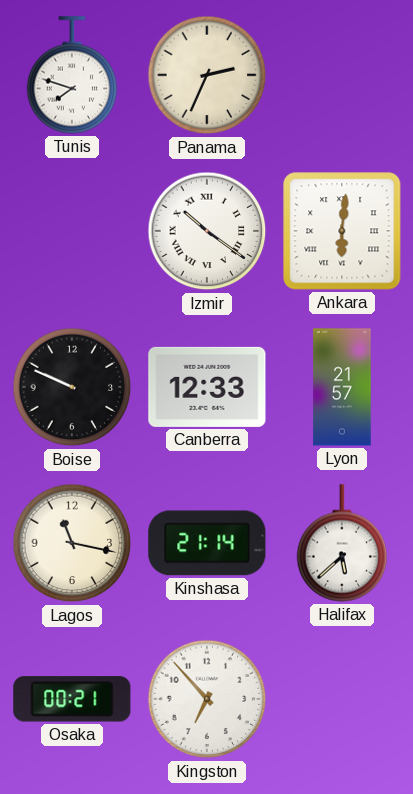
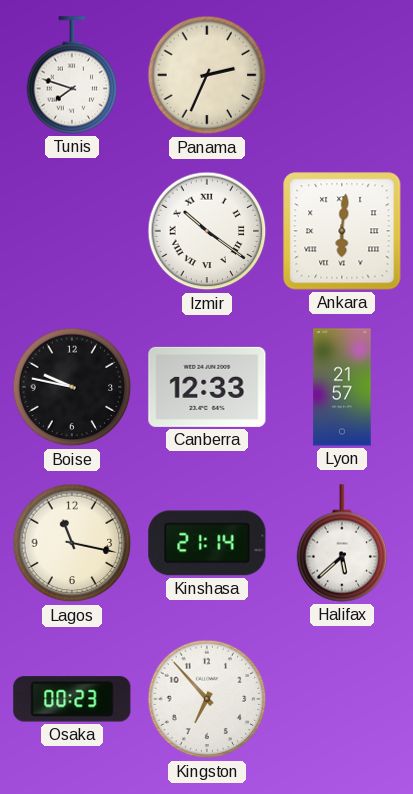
Boise: 9:49 -> 9:47
Osaka: 00:21 -> 00:23
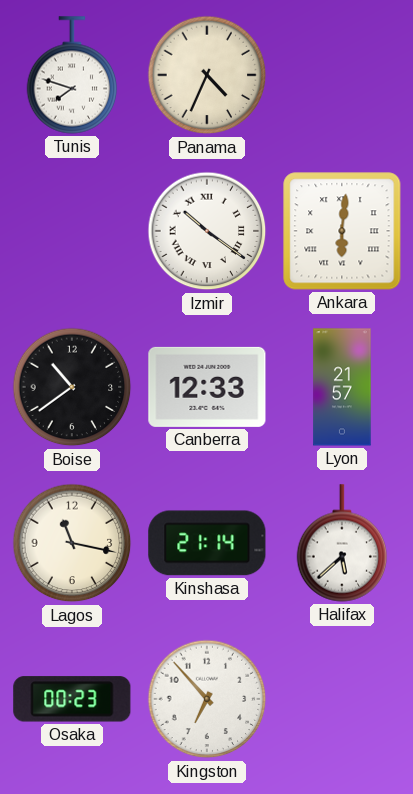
Panama: 2:34 -> 4:34
Boise: 9:47 -> 10:39
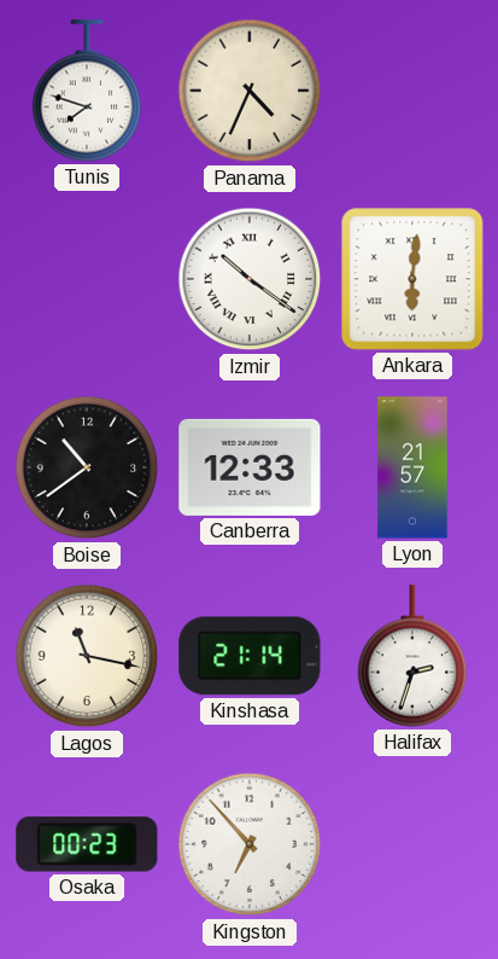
Halifax: 5:38 -> 2:33
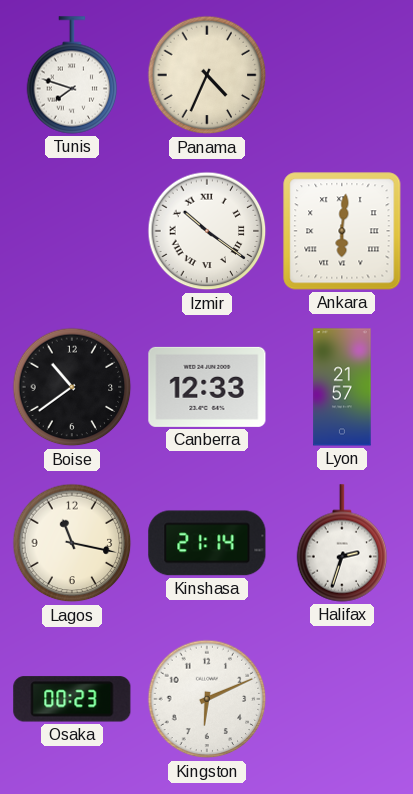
Kingston: 6:53 -> 6:11
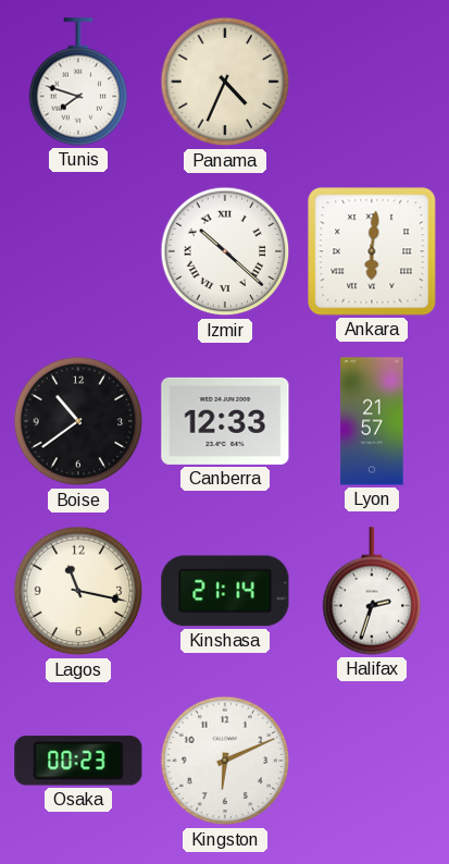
Izmir: 10:21 -> 10:22
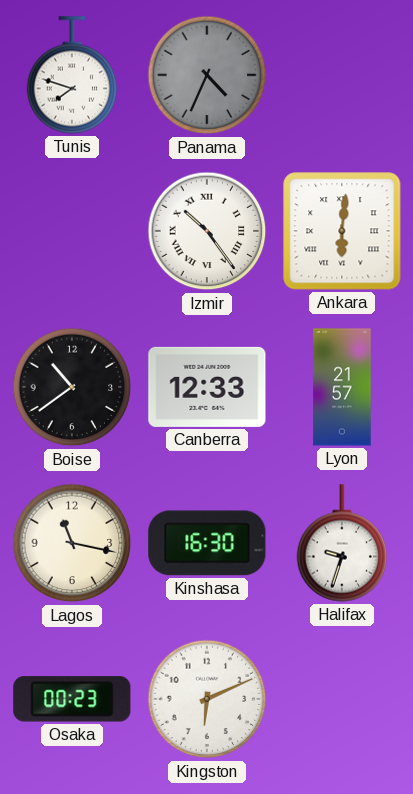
Panama dial: cream -> grey
Izmir: 10:22 -> 10:24
Kinshasa: 21:14 -> 16:30
Halifax: 2:33 -> 9:33
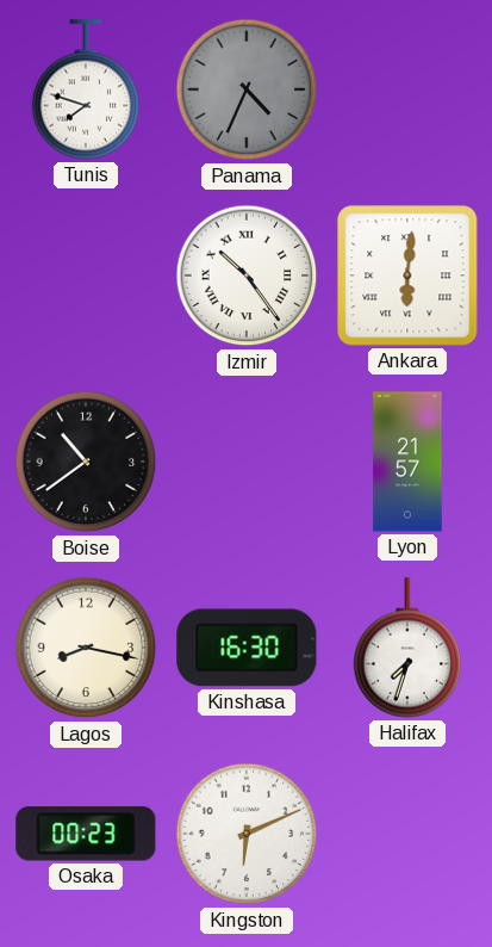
Canberra: 12:33 -> none
Lagos: 11:17 -> 8:17
Halifax: 9:33 -> 7:33
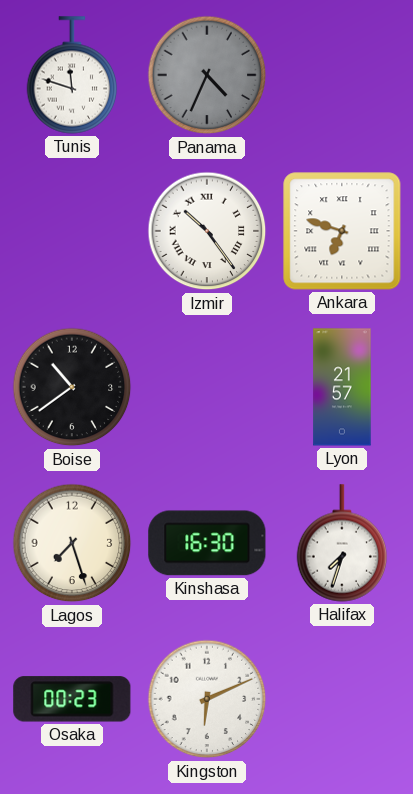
Tunis: 7:48 -> 11:48
Ankara: 6:01 -> 6:48
Lagos: 8:17 -> 7:27
